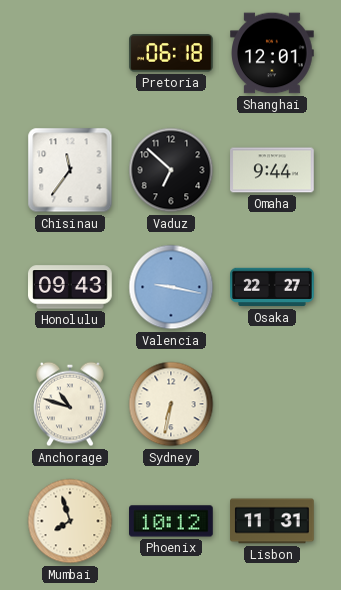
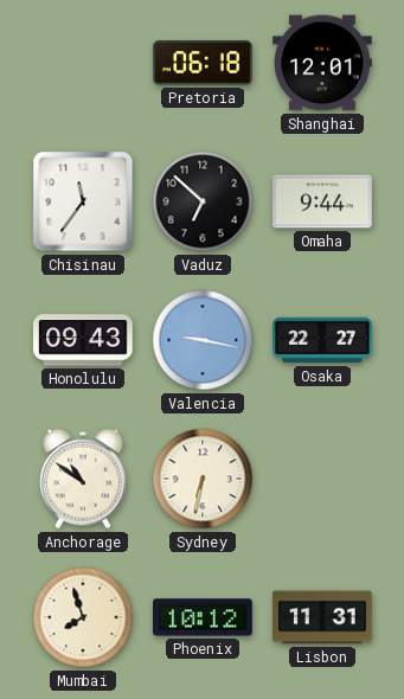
Anchorage: 10:48 -> 10:51
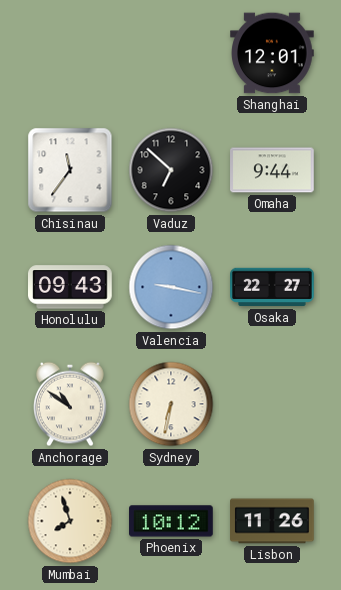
Pretoria: 06:18 -> none
Lisbon: 11:31 -> 11:26
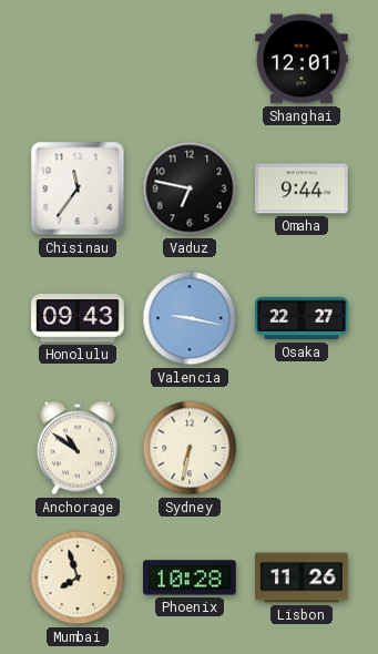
Vaduz: 6:52 -> 6:47
Phoenix: 10:12 -> 10:28
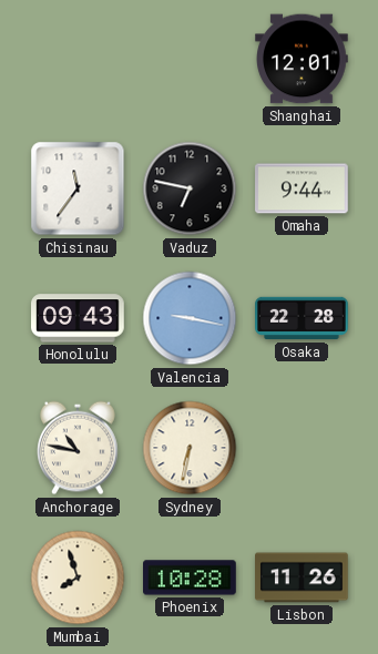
Osaka: 22:27 -> 22:28
Anchorage: 10:51 -> 10:47
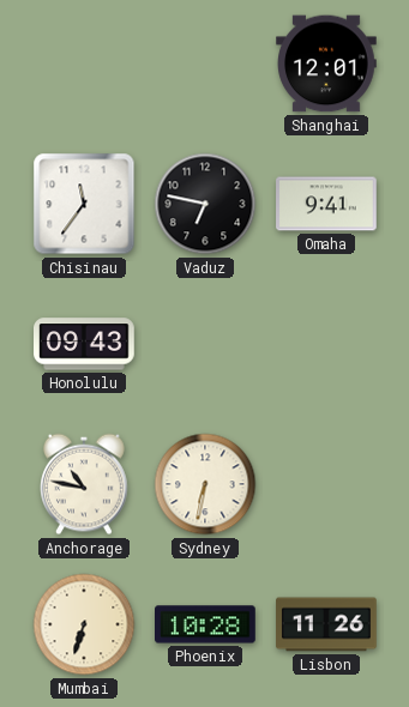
Omaha: 9:44 -> 9:41
Valencia: 9:17 -> none
Osaka: 22:28 -> none
Mumbai: 7:57 -> 6:33
